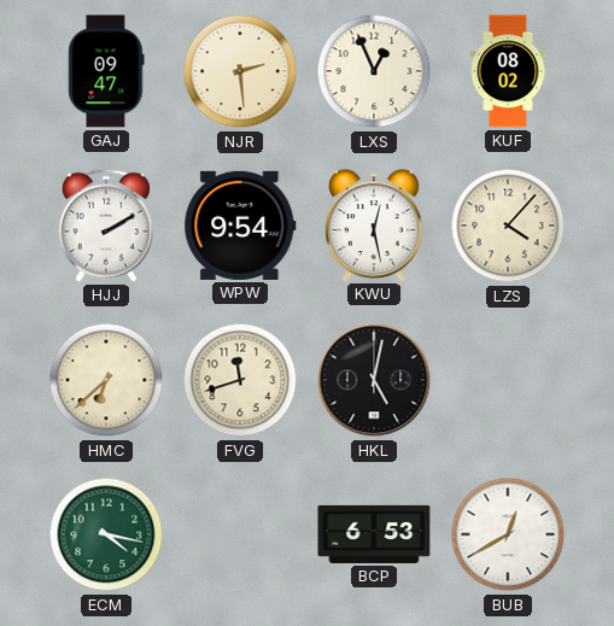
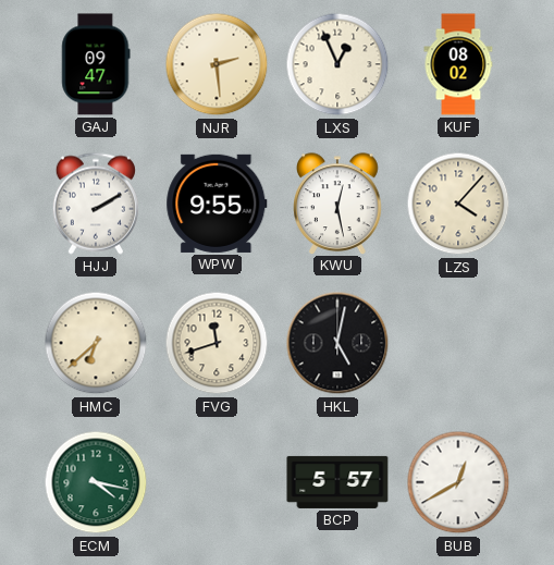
WPW: 9:54 -> 9:55
BCP: 6:53 -> 5:57
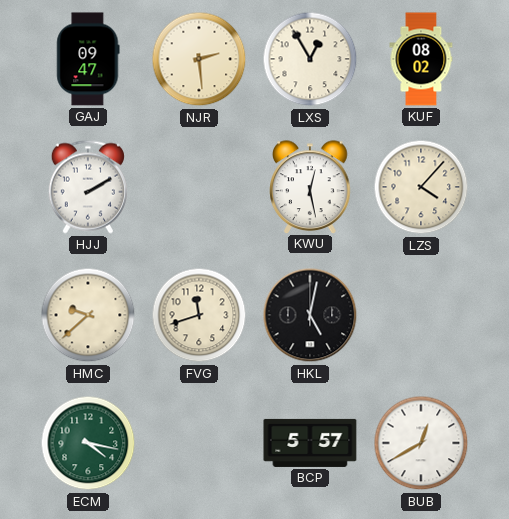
LXS: 12:56 -> 12:55
WPW: 9:55 -> none
HMC: 6:38 -> 9:38
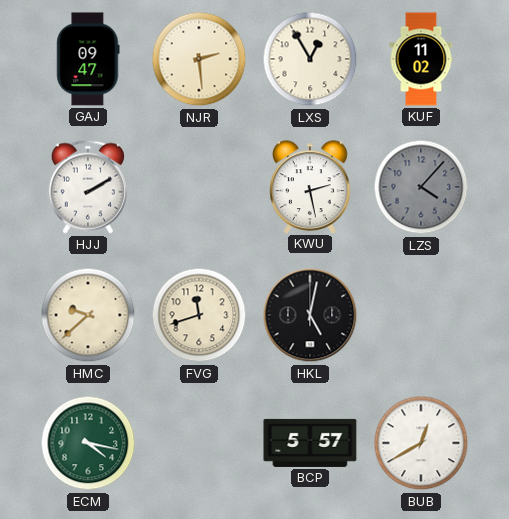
KUF: 08:02 -> 11:02
KWU: 12:28 -> 2:28
LZS dial: cream -> grey
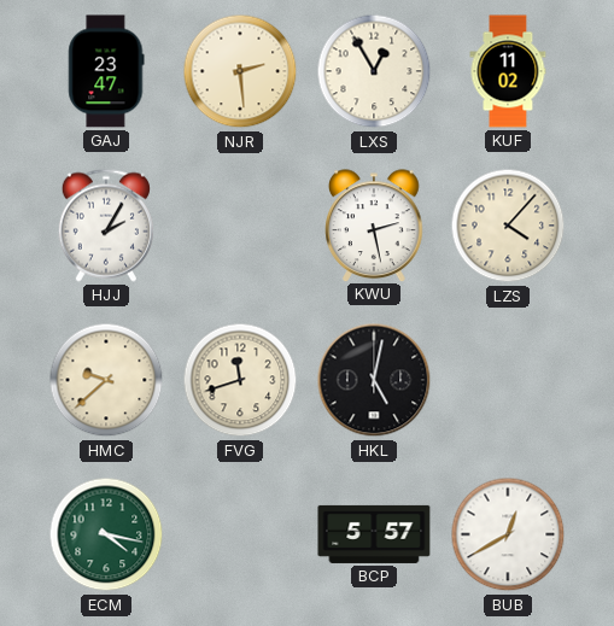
GAJ: 09:47 -> 23:47
HJJ: 2:10 -> 2:05
LZS dial: grey -> cream
